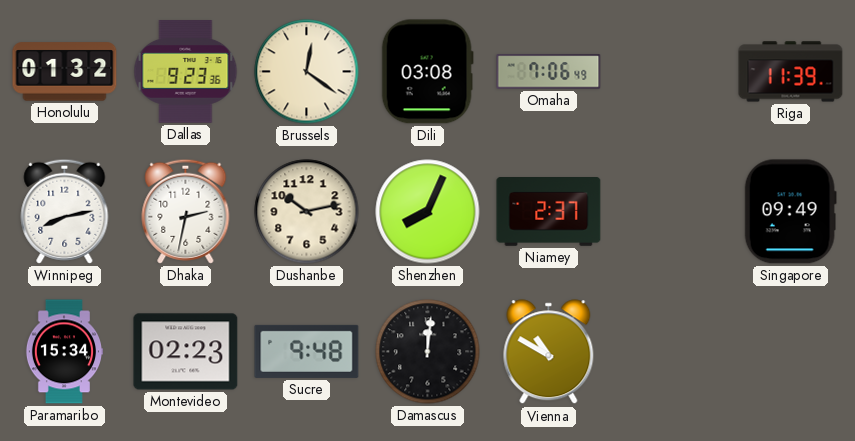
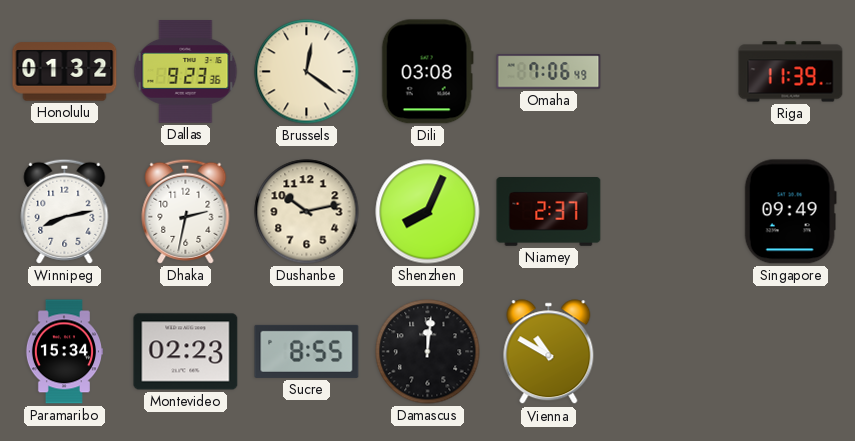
Sucre: 9:48 -> 8:55
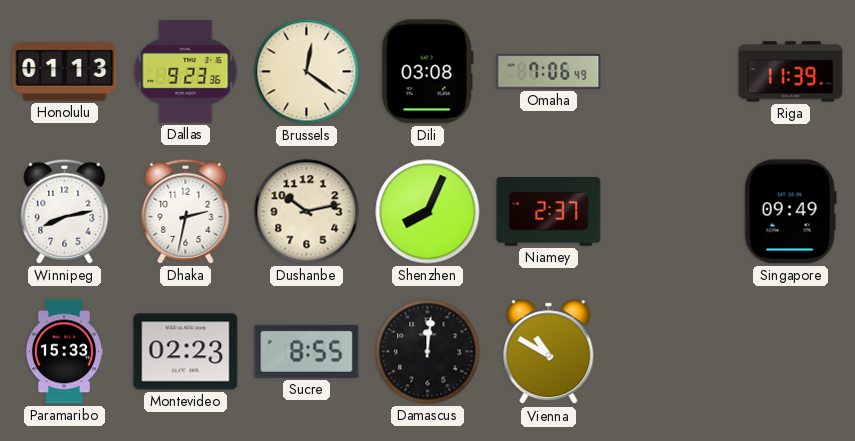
Honolulu: 01:32 -> 01:13
Paramaribo: 15:34 -> 15:33
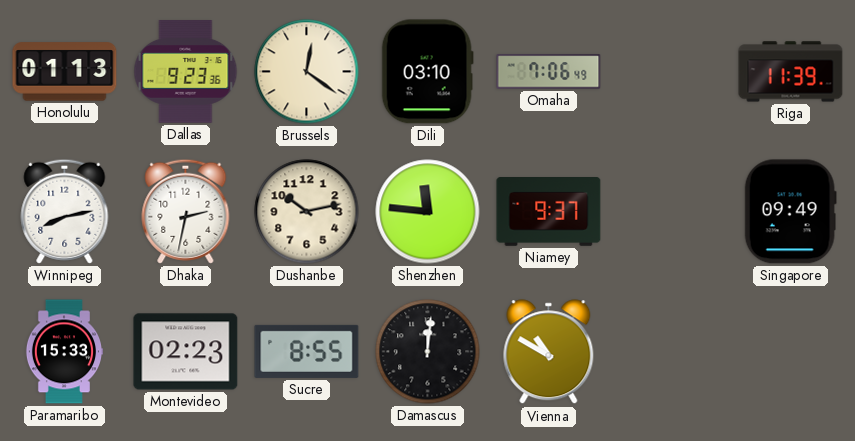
Dili: 03:08 -> 03:10
Shenzhen: 8:04 -> 11:46
Niamey: 2:37 -> 9:37
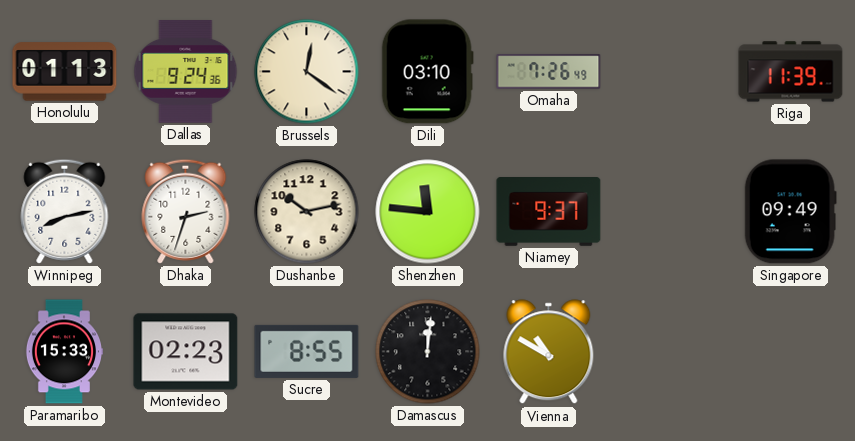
Dallas: 9:23 -> 9:24
Omaha: 7:06 -> 7:26
Dhaka: 2:32 -> 2:33
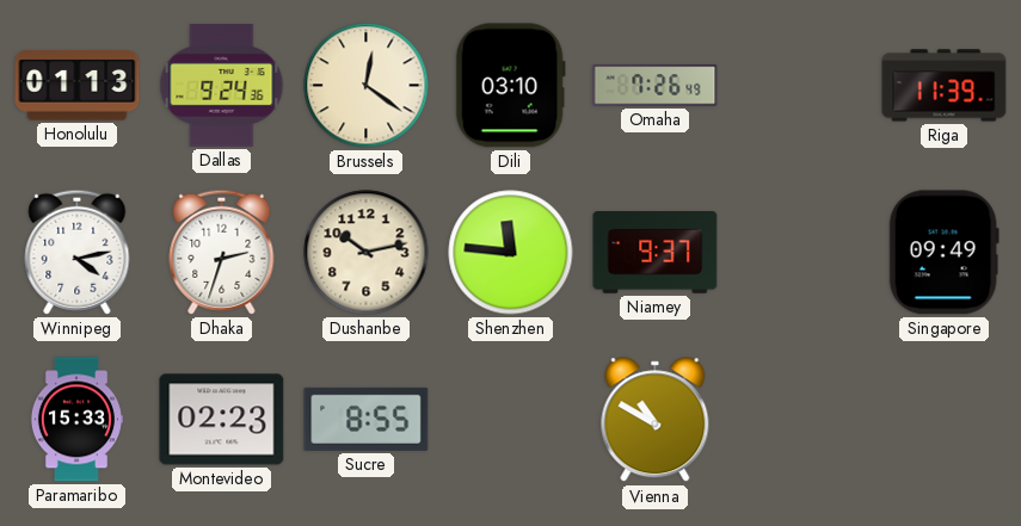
Winnipeg: 8:13 -> 4:13
Damascus: 12:01 -> none
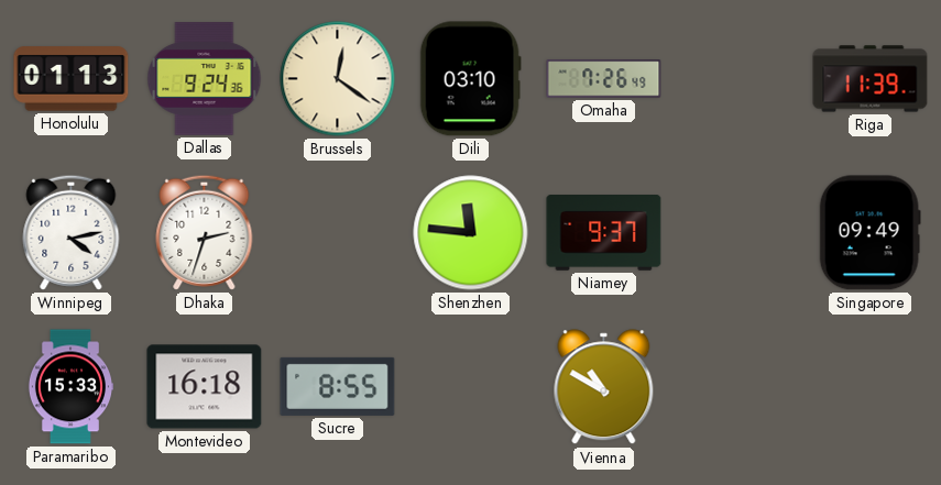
Dushanbe: 10:13 -> none
Montevideo: 02:23 -> 16:18
